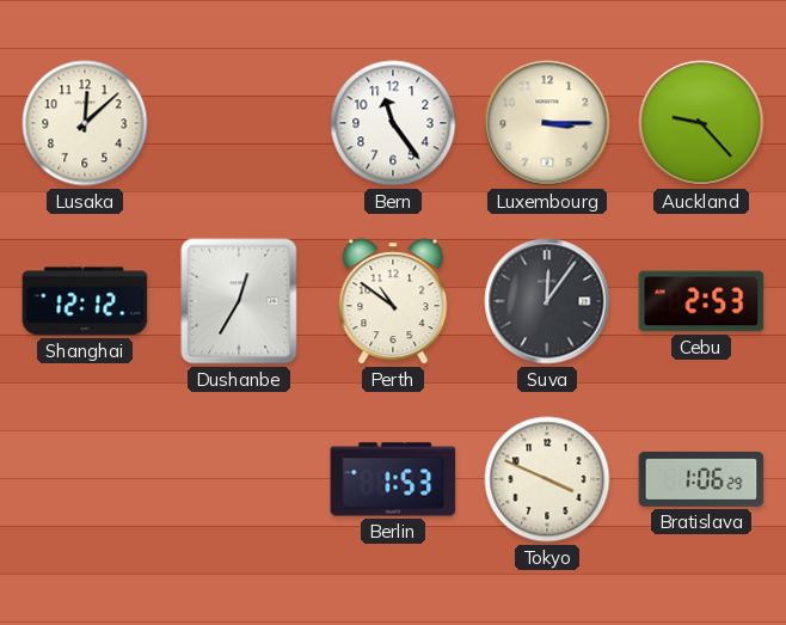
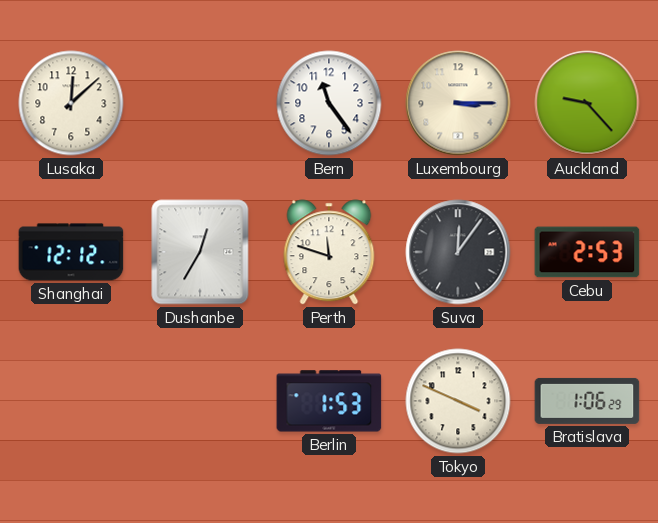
Perth: 10:51 -> 11:48
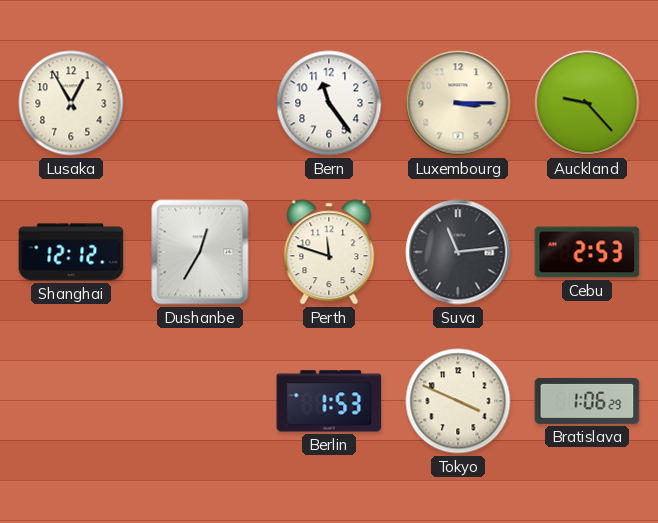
Lusaka: 12:08 -> 12:55
Suva: 12:06 -> 11:14
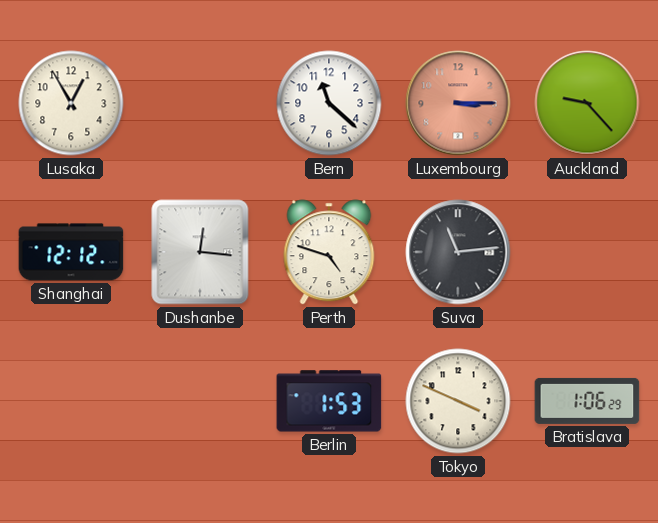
Bern: 11:24 -> 11:22
Luxembourg dial: cream -> salmon
Dushanbe: 12:35 -> 12:16
Perth: 11:48 -> 4:48
Cebu: 2:53 -> none
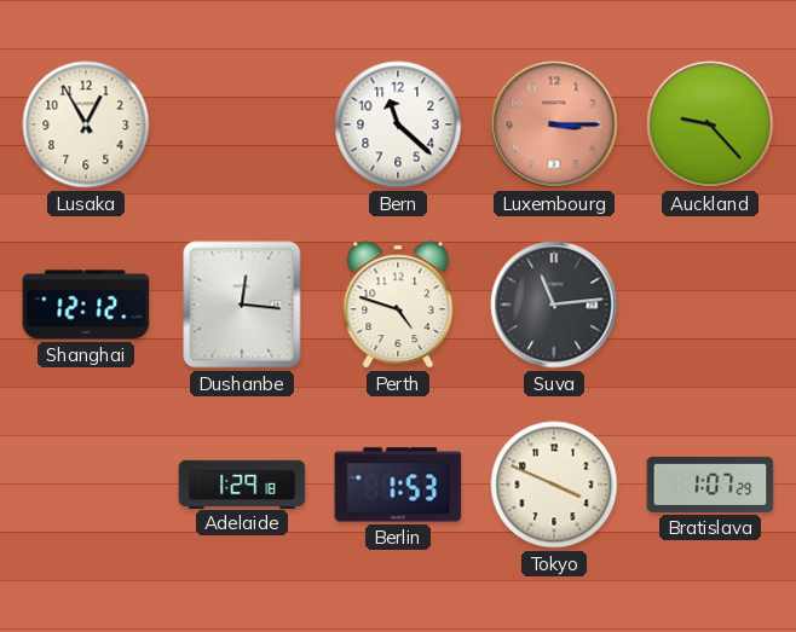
Adelaide: none -> 1:29
Bratislava: 1:06 -> 1:07
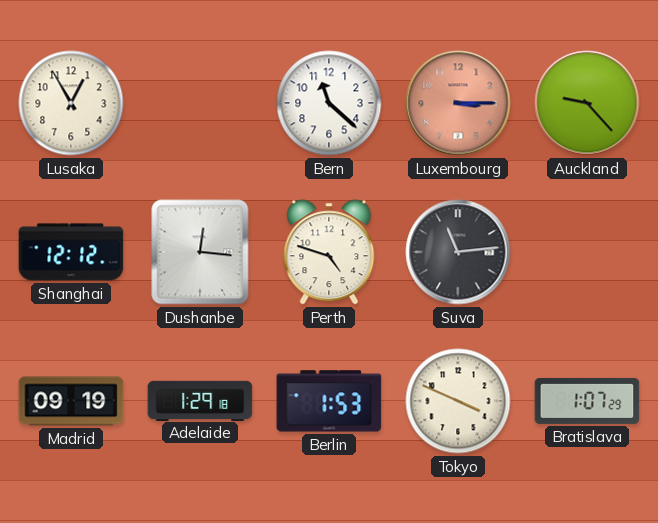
Madrid: none -> 09:19
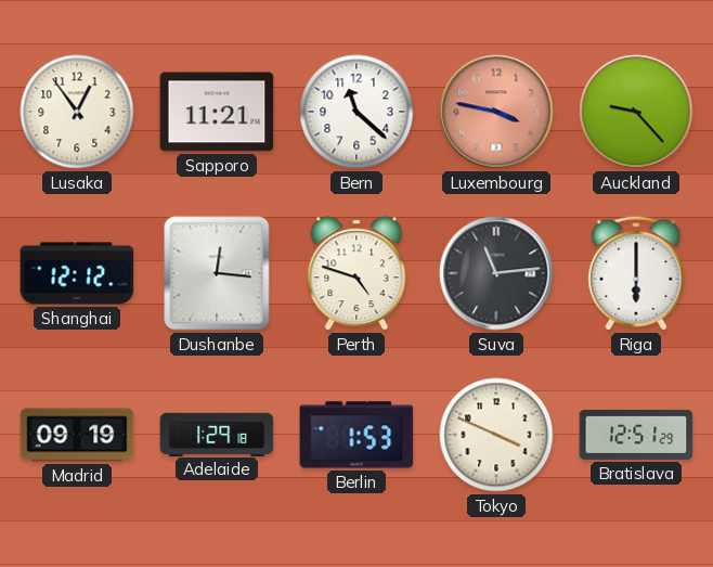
Lusaka: 12:55 -> 12:54
Sapporo: none -> 11:21
Luxembourg: 3:15 -> 3:47
Riga: none -> 6:00
Bratislava: 1:07 -> 12:51
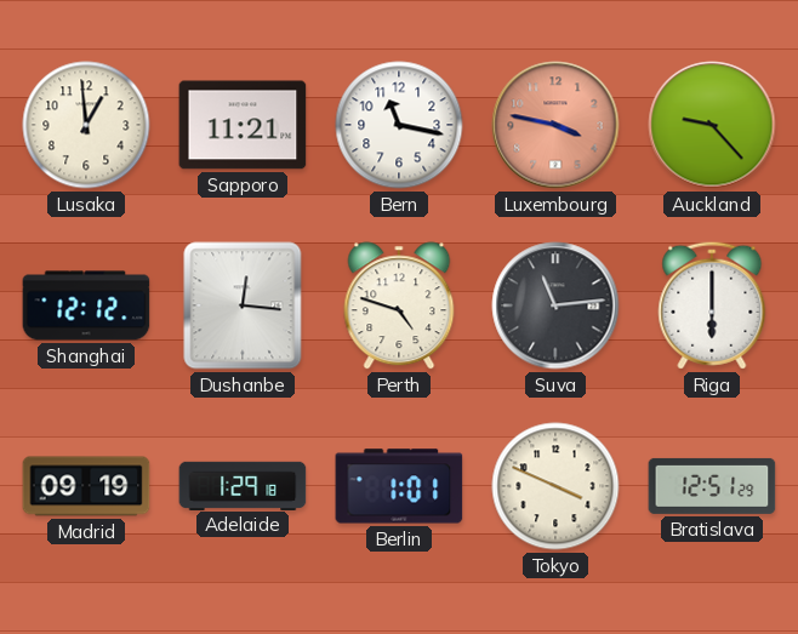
Lusaka: 12:54 -> 12:59
Bern: 11:22 -> 11:17
Berlin: 1:53 -> 1:01
